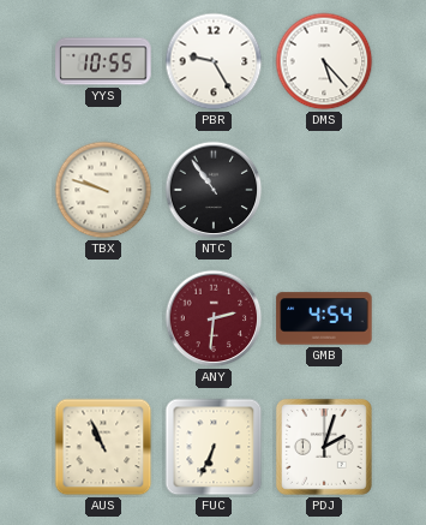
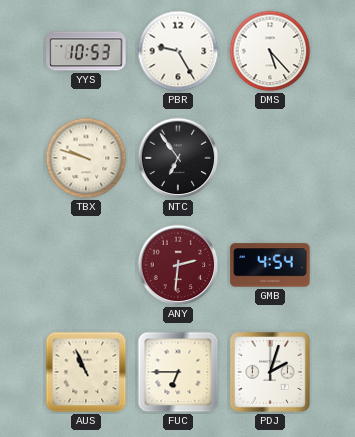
YYS: 10:55 -> 10:53
NTC: 10:54 -> 6:54
FUC: 6:34 -> 6:45
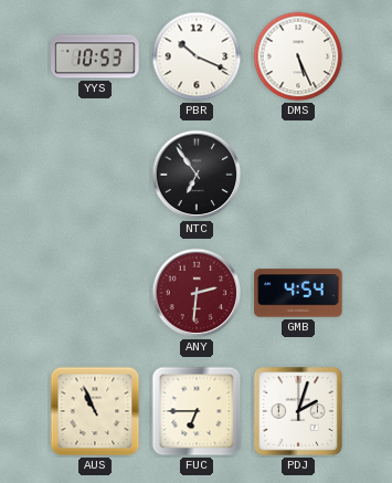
PBR: 9:25 -> 10:19
DMS: 5:23 -> 5:26
TBX: 9:48 -> none
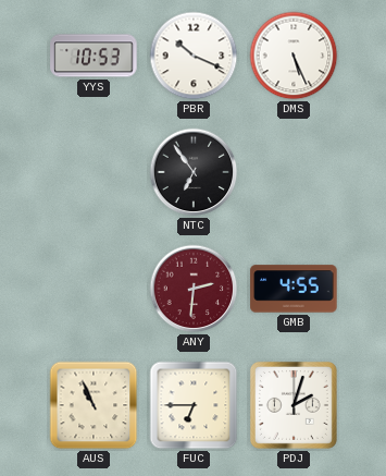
GMB: 4:54 -> 4:55
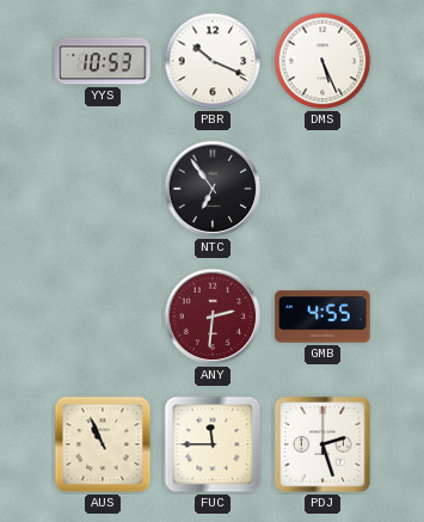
FUC: 6:45 -> 11:45
PDJ: 2:03 -> 2:27
